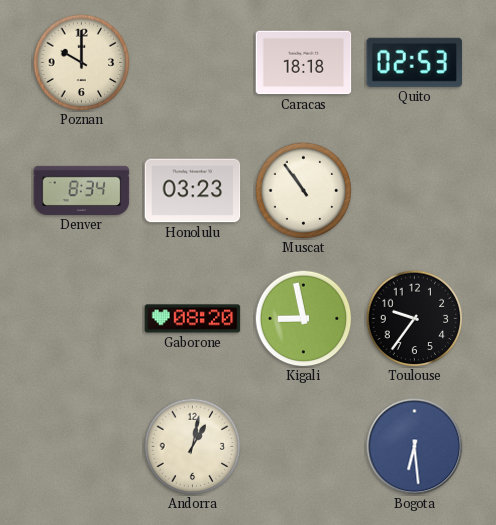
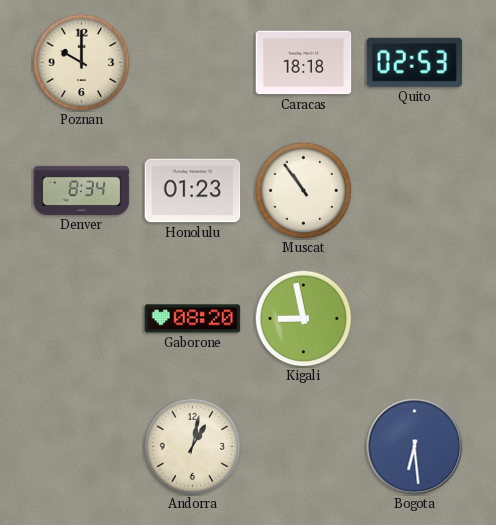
Honolulu: 03:23 -> 01:23
Toulouse: 9:36 -> none
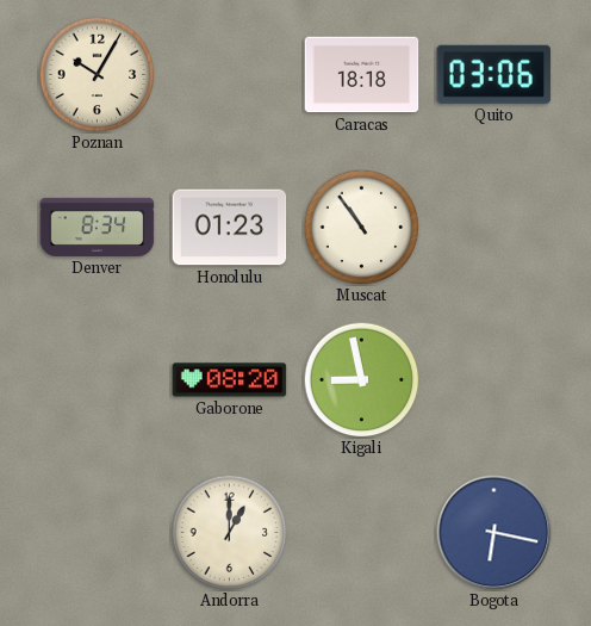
Poznan: 10:00 -> 10:05
Quito: 02:53 -> 03:06
Andorra: 1:02 -> 1:00
Bogota: 6:29 -> 6:17
